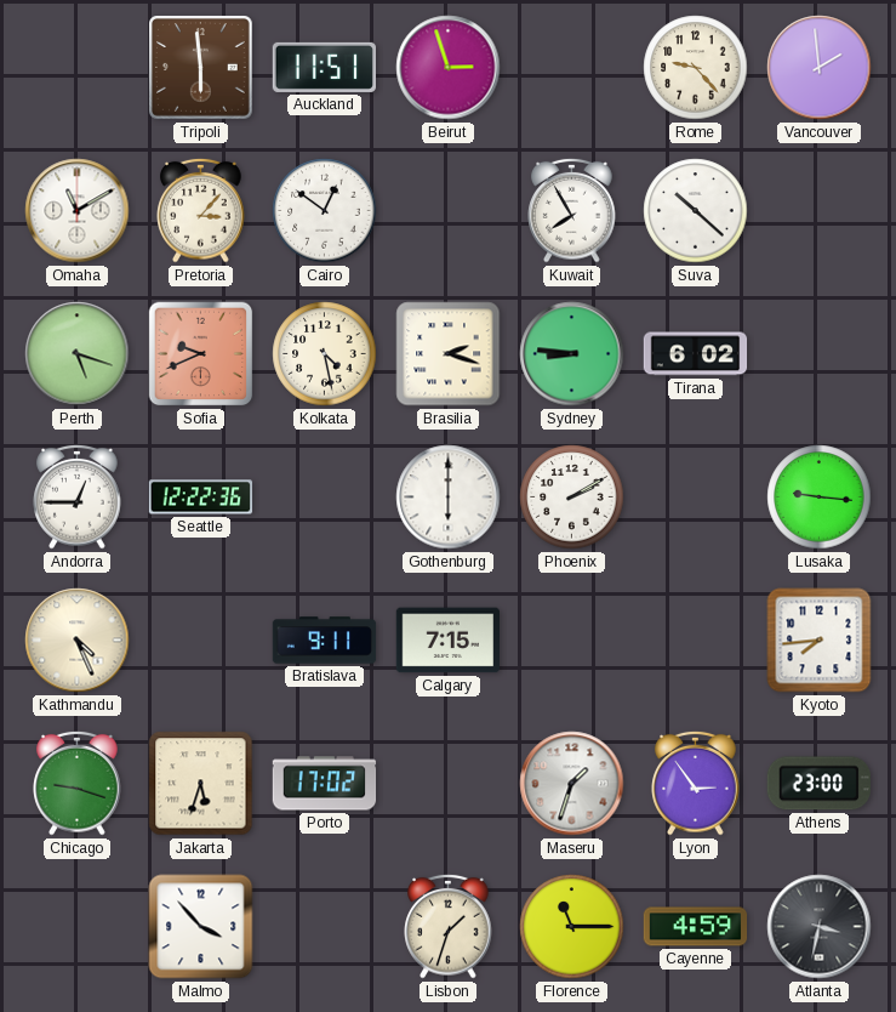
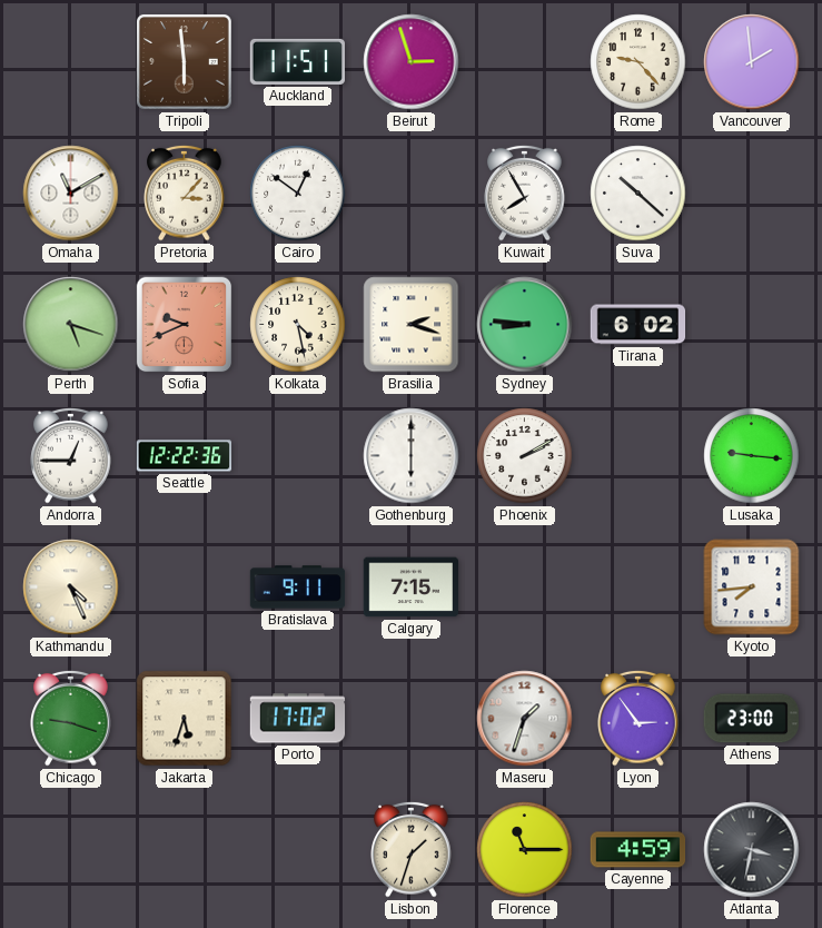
Malmo: 3:53 -> none
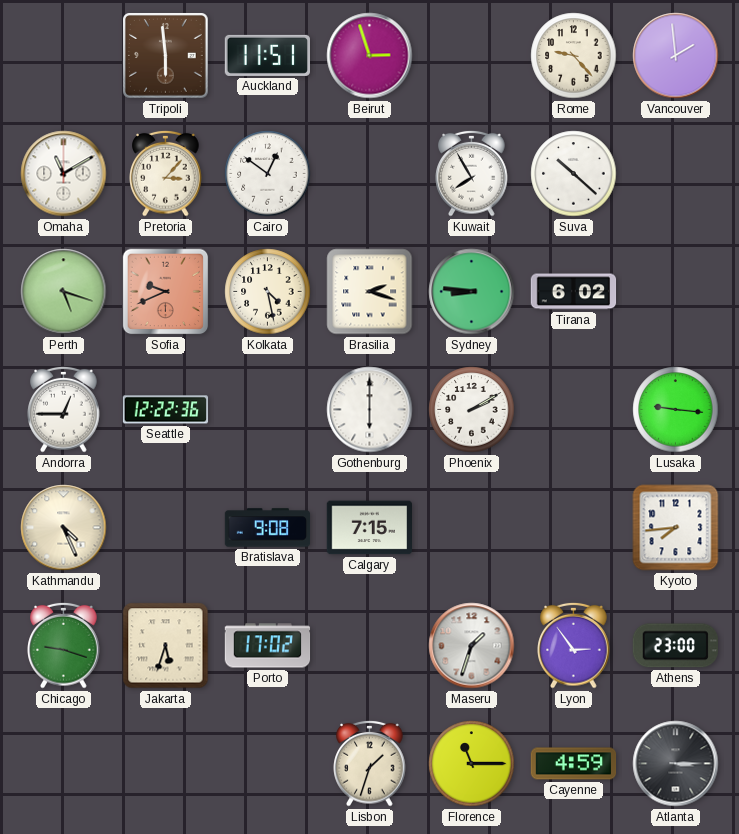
Bratislava: 9:11 -> 9:08
Atlanta: 3:32 -> 3:15
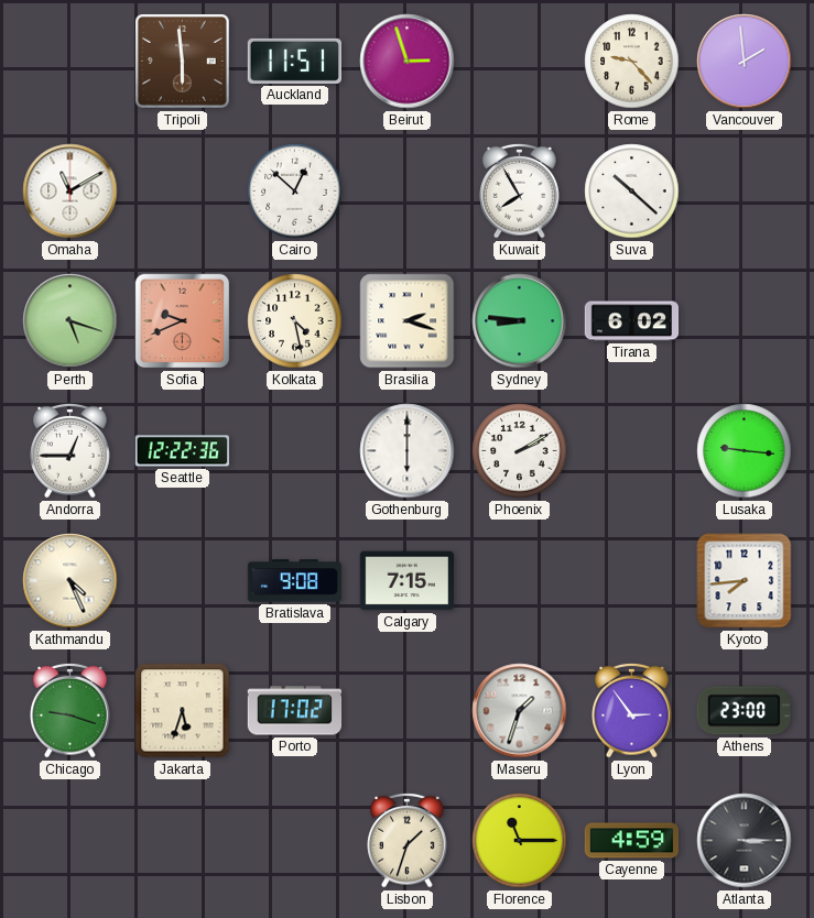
Pretoria: 3:07 -> none
Cairo: 12:51 -> 12:52
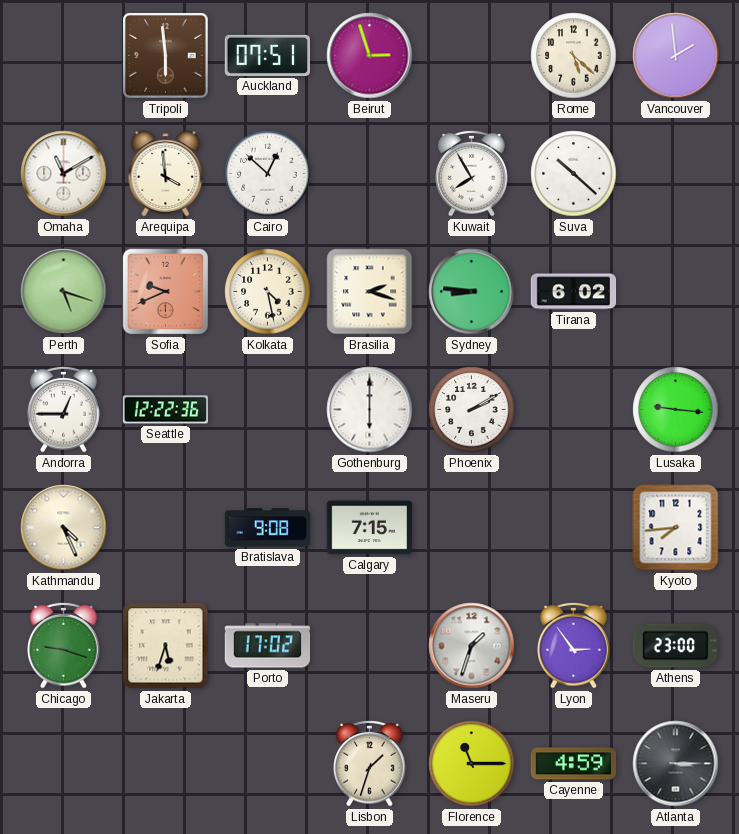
Auckland: 11:51 -> 07:51
Rome: 9:23 -> 5:22
Arequipa: none -> 3:59
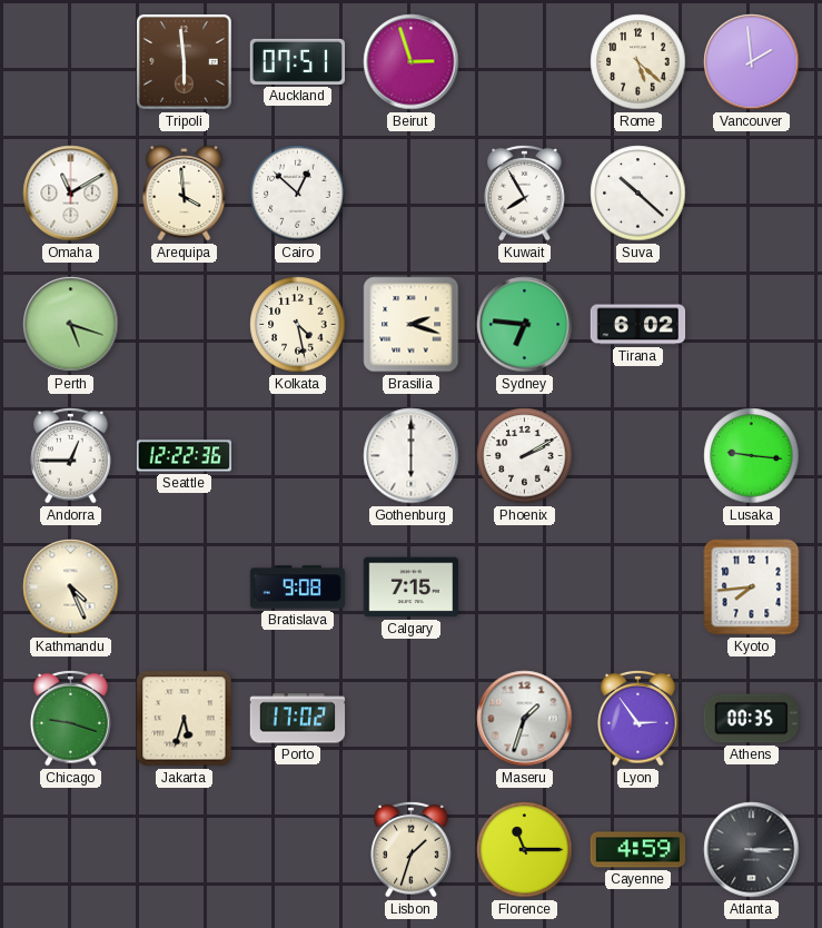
Sofia: 9:41 -> none
Sydney: 8:46 -> 6:46
Athens: 23:00 -> 00:35
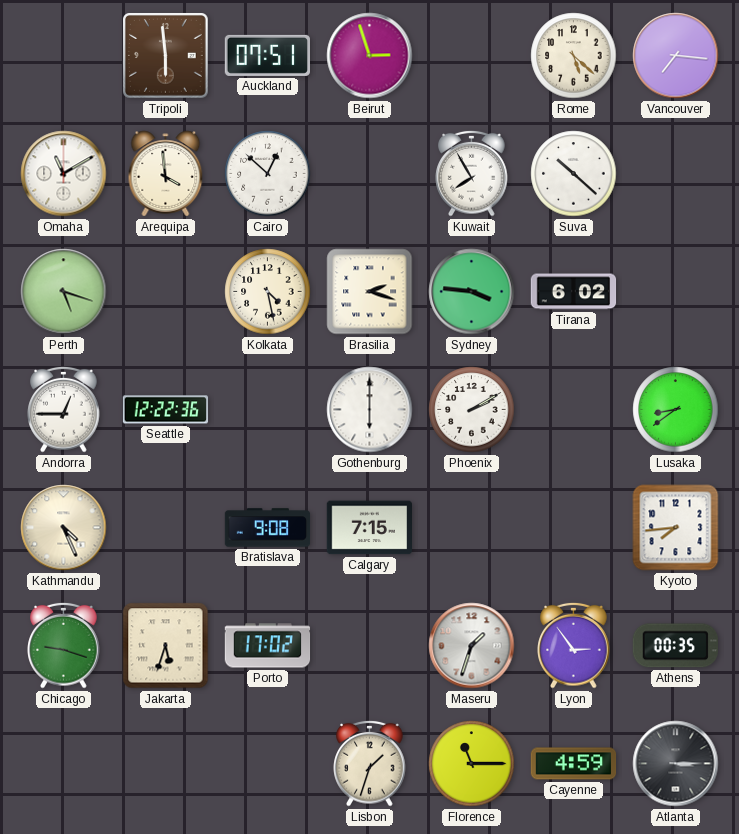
Vancouver: 1:59 -> 7:16
Sydney: 6:46 -> 3:46
Lusaka: 9:16 -> 8:39
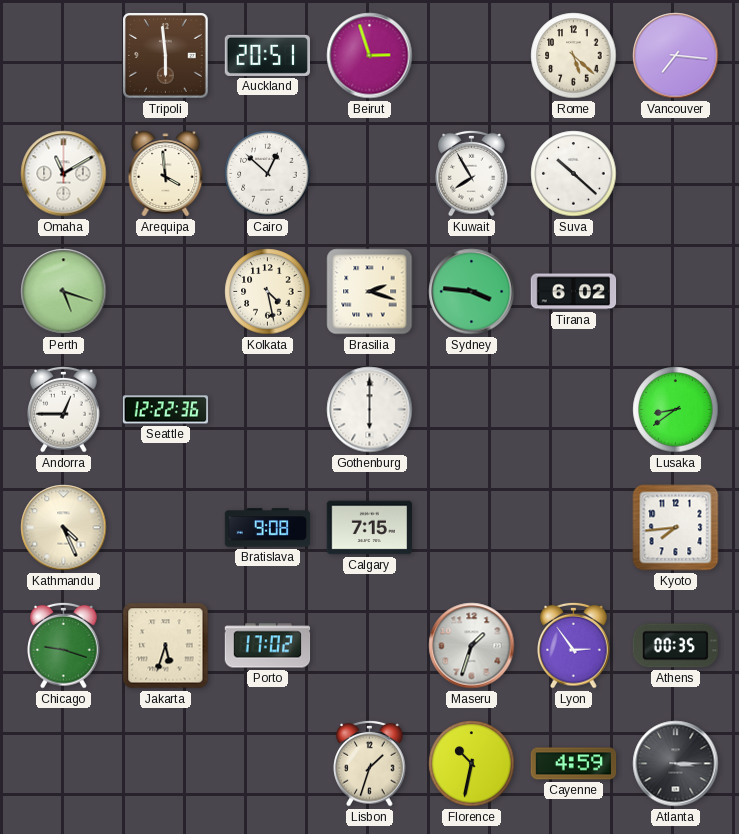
Auckland: 07:51 -> 20:51
Phoenix: 2:10 -> none
Florence: 11:15 -> 10:32
